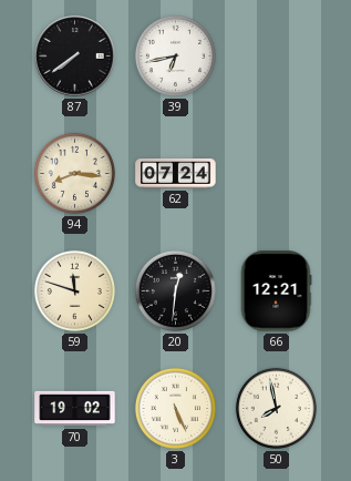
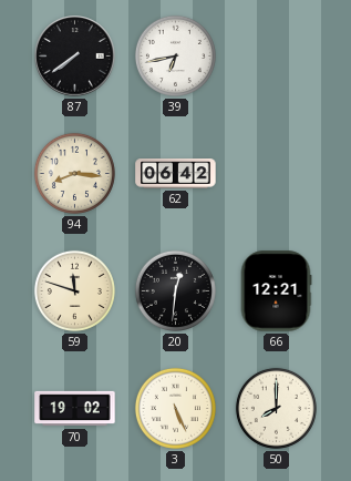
62: 07:24 -> 06:42
50: 7:58 -> 8:00
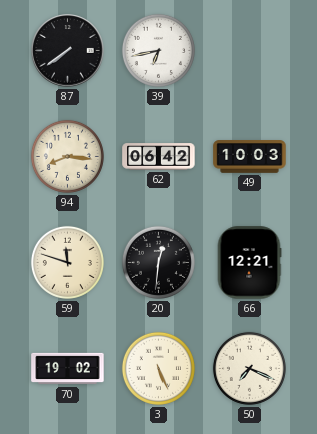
49: none -> 10:03
50: 8:00 -> 7:19
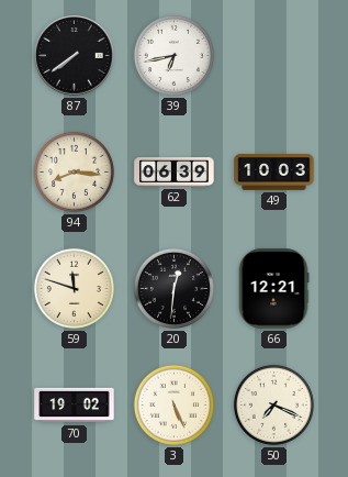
62: 06:42 -> 06:39
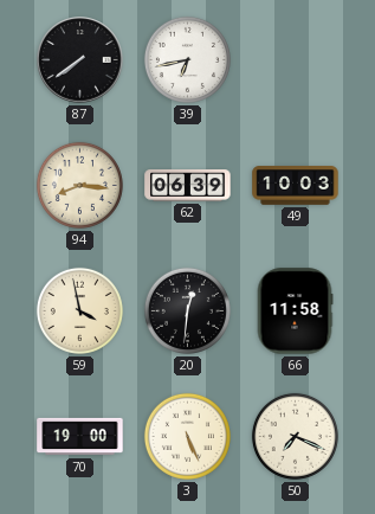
59: 11:48 -> 3:58
66: 12:21 -> 11:58
70: 19:02 -> 19:00
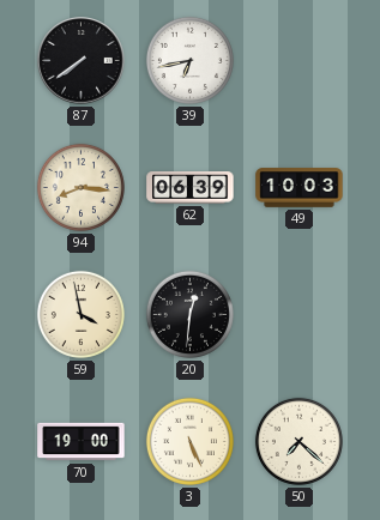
66: 11:58 -> none
50: 7:19 -> 7:22
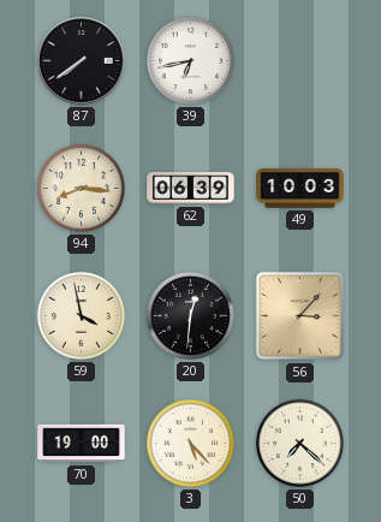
56: none -> 3:07
3: 5:26 -> 5:23
